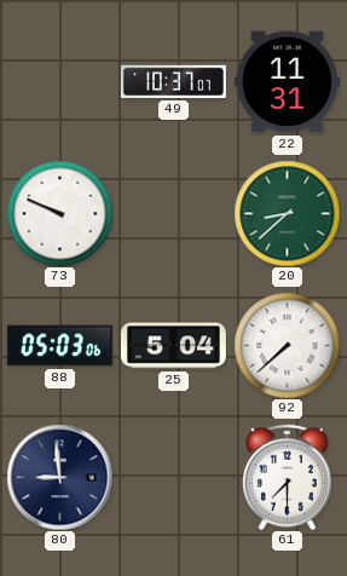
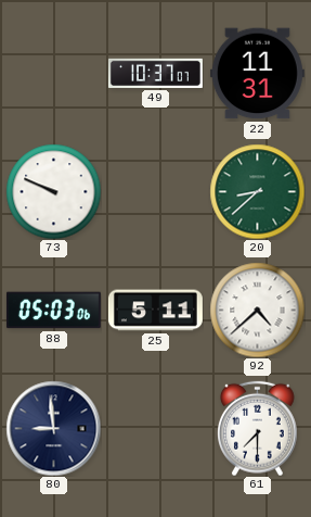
25: 5:04 -> 5:11
92: 7:38 -> 4:38
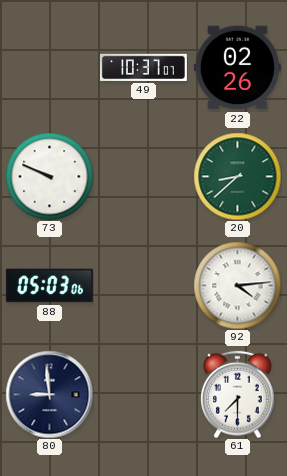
22: 11:31 -> 02:26
25: 5:11 -> none
92: 4:38 -> 4:14
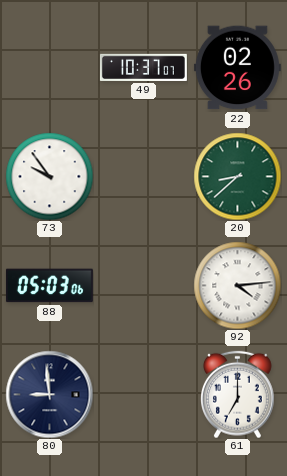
73: 9:49 -> 9:54
61: 7:30 -> 7:00
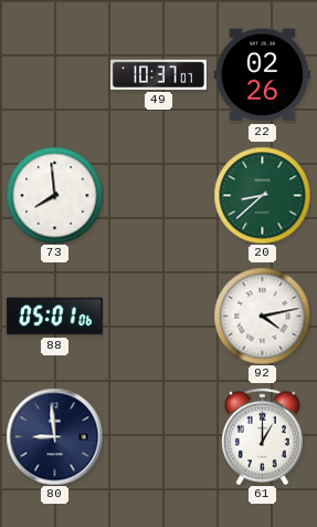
73: 9:54 -> 7:59
88: 05:03 -> 05:01
92: 4:14 -> 4:13
61: 7:00 -> 1:00
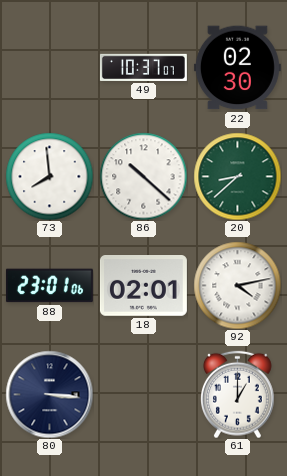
22: 02:26 -> 02:30
86: none -> 10:22
88: 05:01 -> 23:01
18: none -> 02:01
80: 8:59 -> 3:16
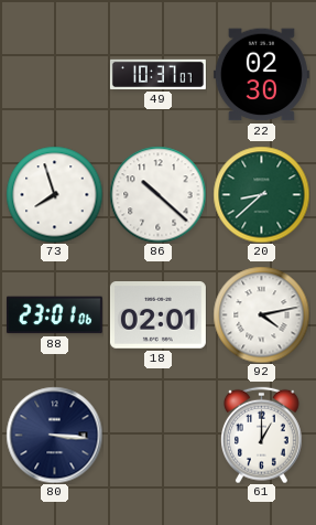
73: 7:59 -> 7:57
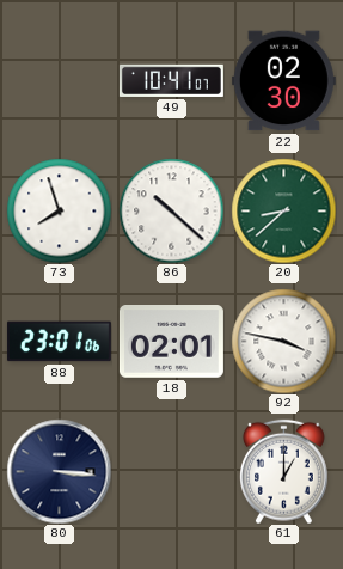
49: 10:37 -> 10:41
92: 4:13 -> 3:47
